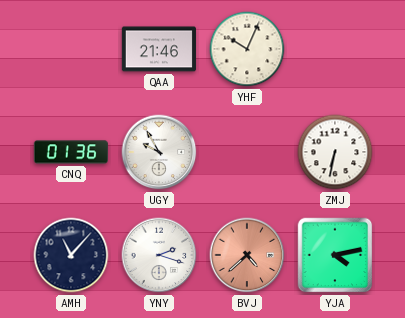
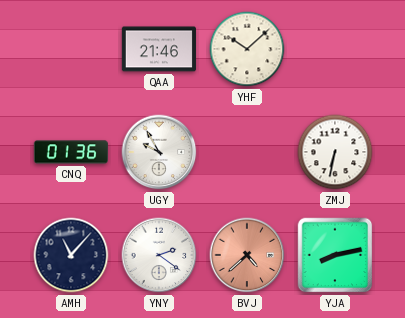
YHF: 10:04 -> 10:08
YNY: 2:18 -> 2:21
YJA: 4:13 -> 8:13
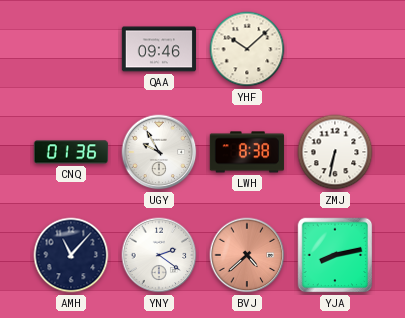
QAA: 21:46 -> 09:46
LWH: none -> 8:38
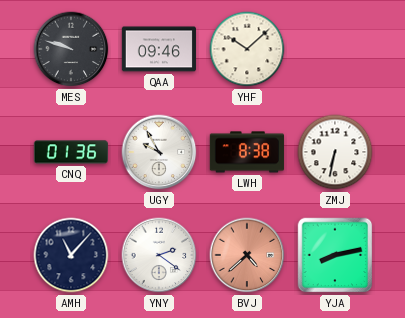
MES: none -> 9:48
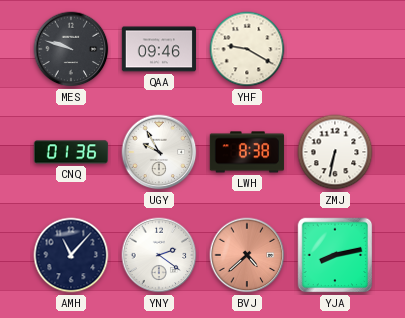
YHF: 10:08 -> 9:20
